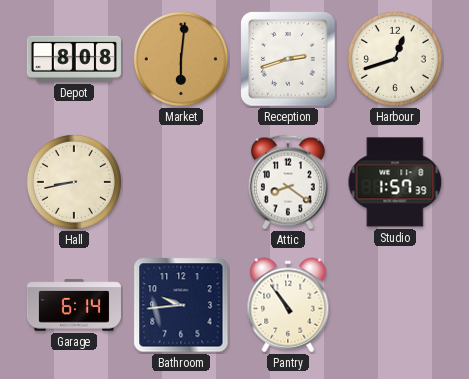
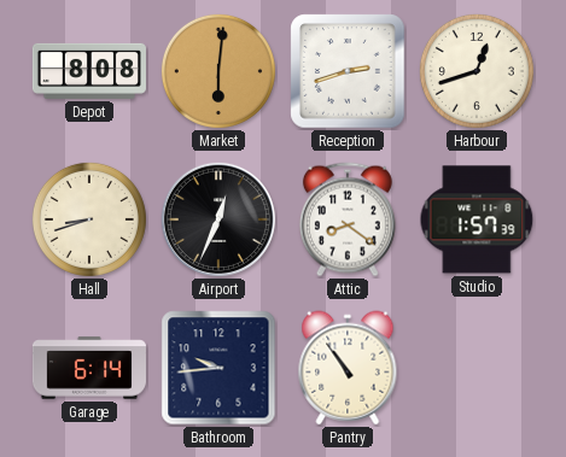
Hall: 8:43 -> 8:42
Airport: none -> 12:34
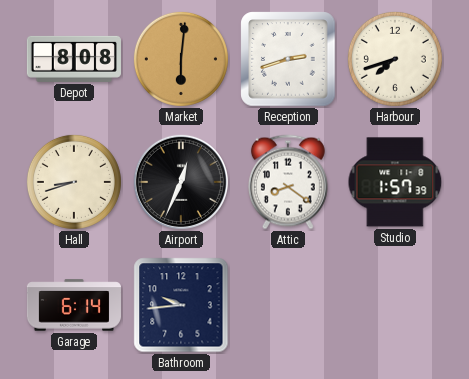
Harbour: 12:42 -> 7:42
Pantry: 10:54 -> none
